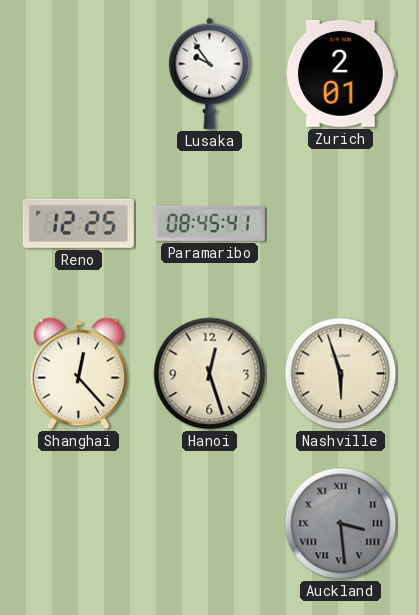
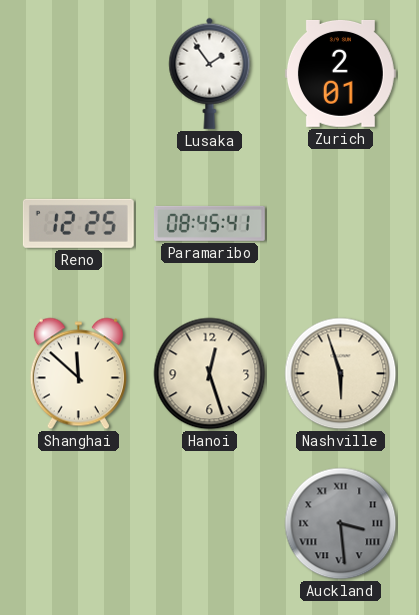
Lusaka: 9:54 -> 1:54
Shanghai: 12:23 -> 11:52
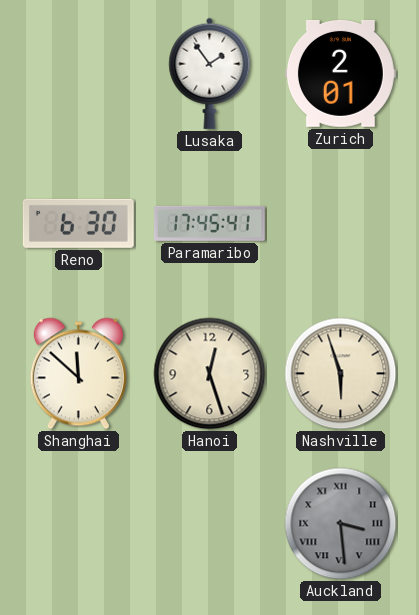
Reno: 12:25 -> 6:30
Paramaribo: 08:45 -> 17:45
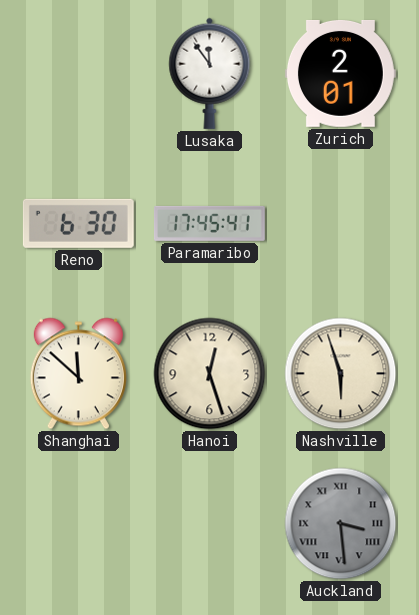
Lusaka: 1:54 -> 11:54
